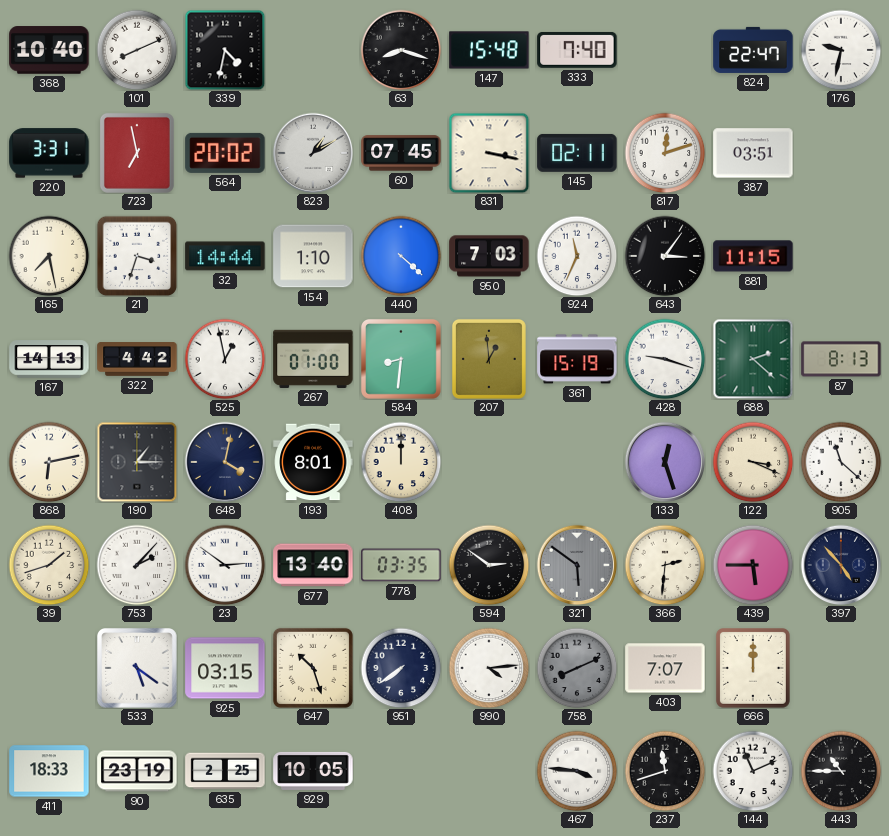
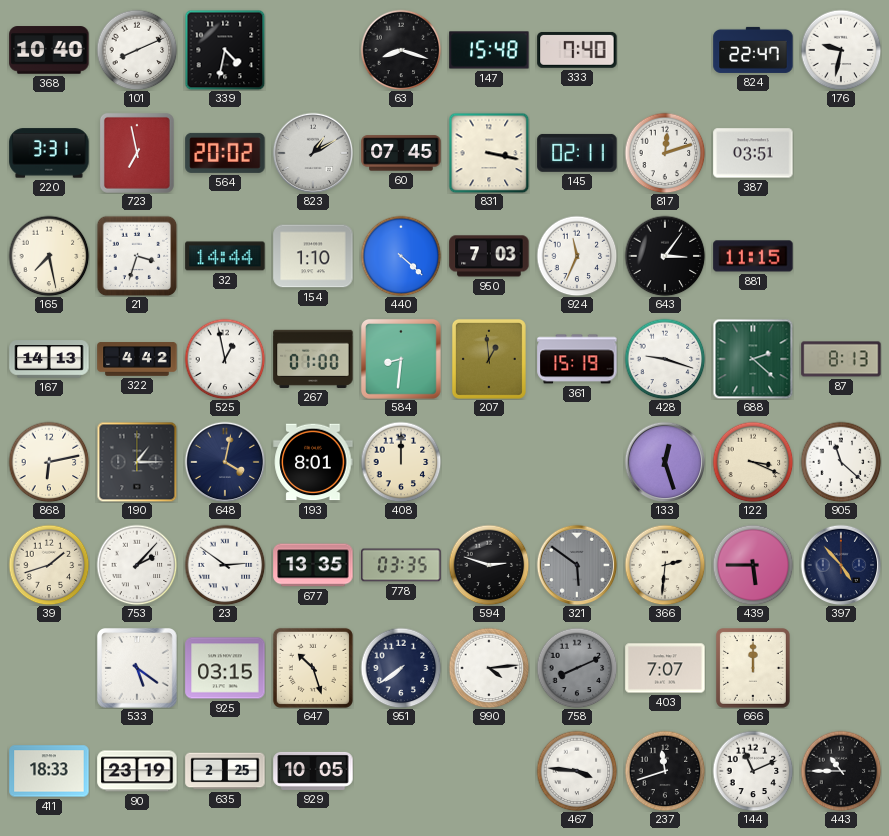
677: 13:40 -> 13:35
594: 2:51 -> 2:48
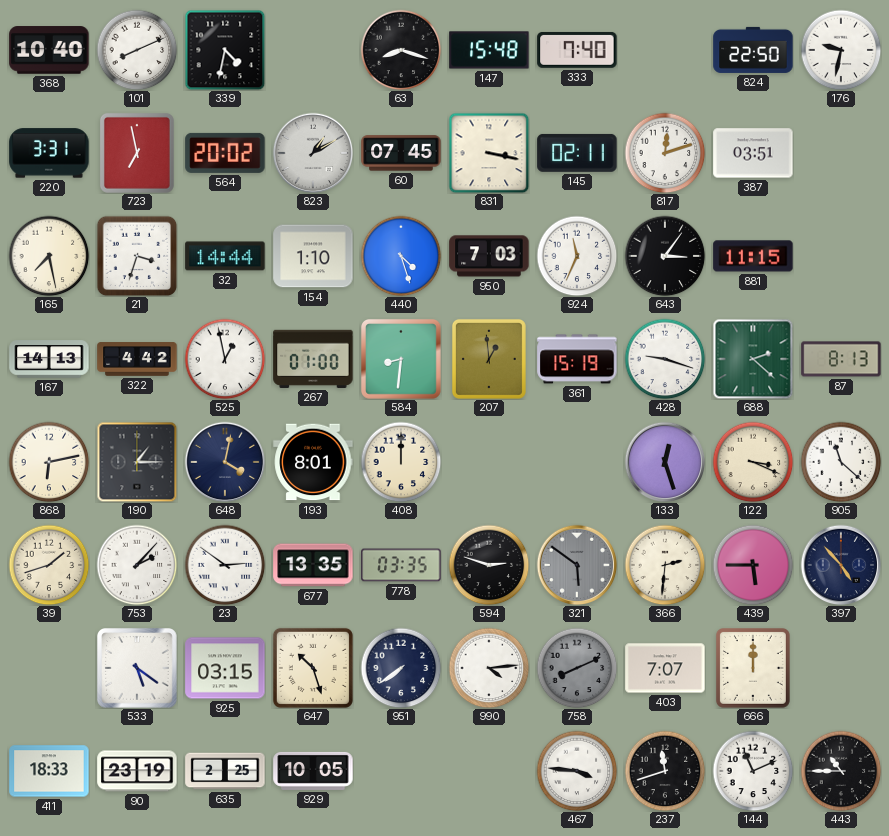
824: 22:47 -> 22:50
440: 4:22 -> 4:27
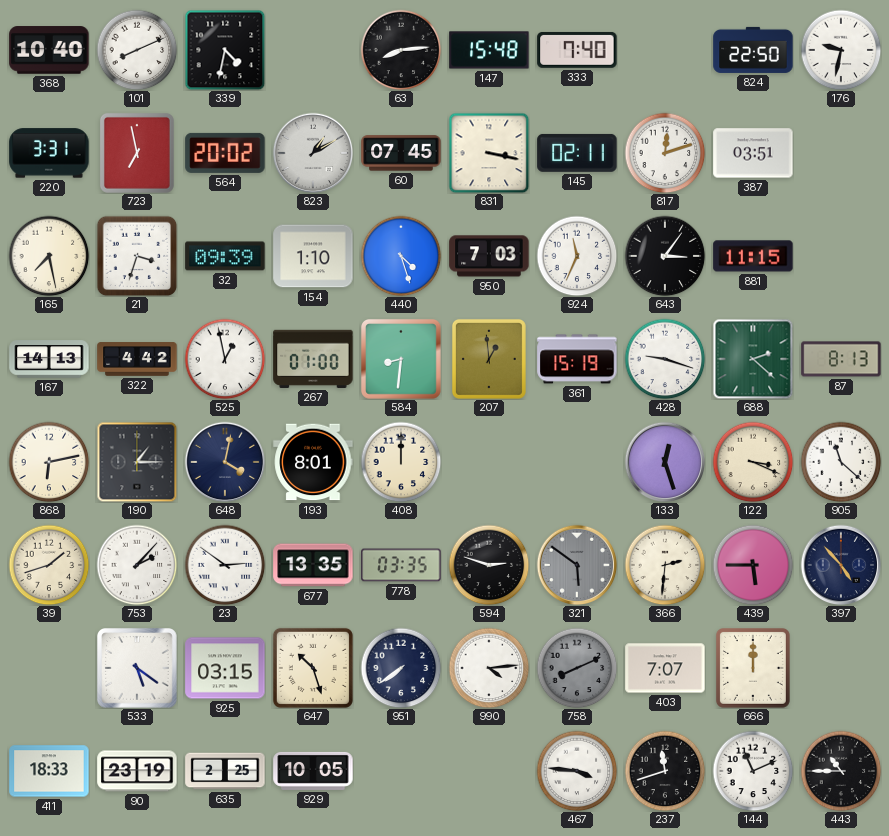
63: 8:18 -> 8:14
32: 14:44 -> 09:39
